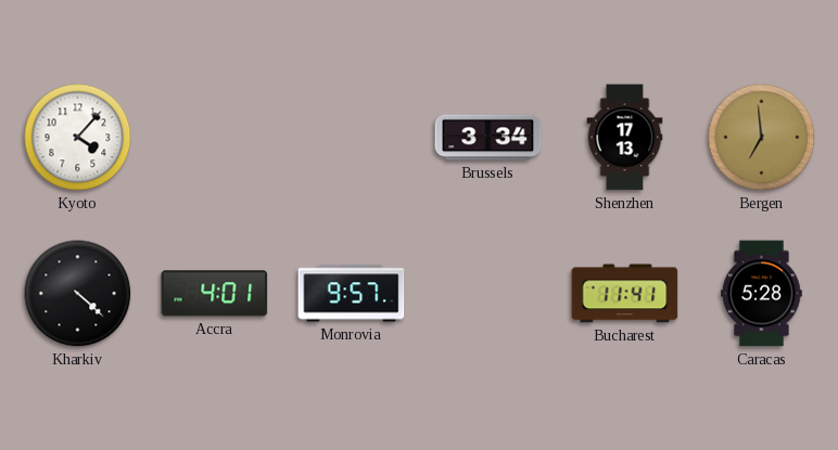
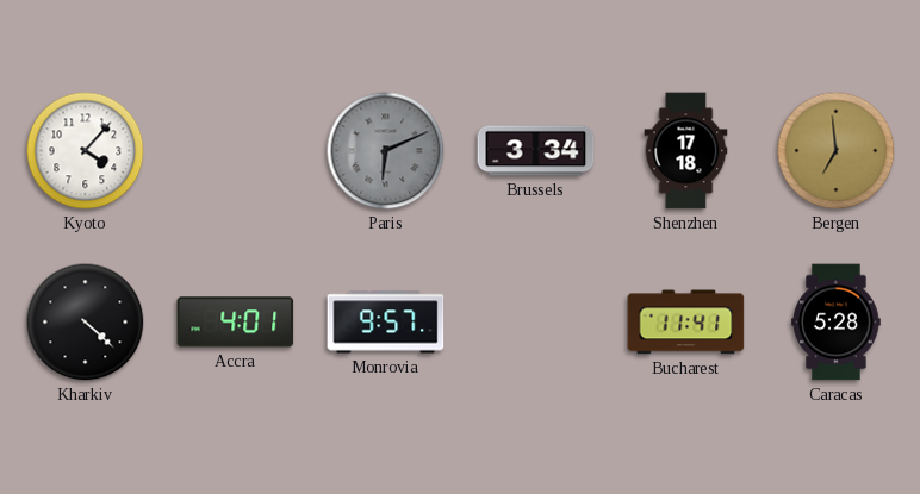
Paris: none -> 6:11
Shenzhen: 17:13 -> 17:18
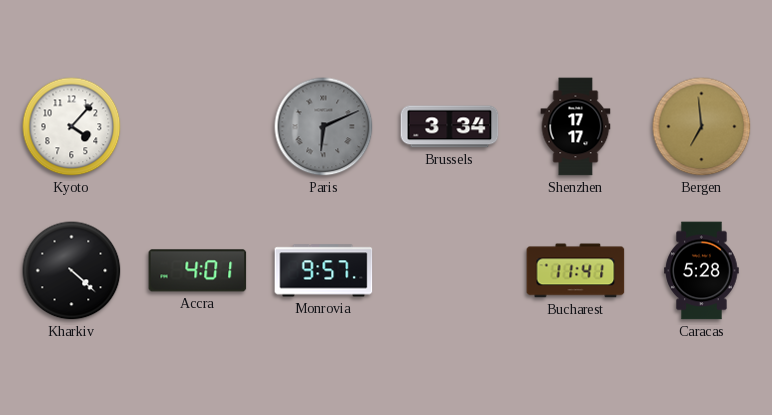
Shenzhen: 17:18 -> 17:17
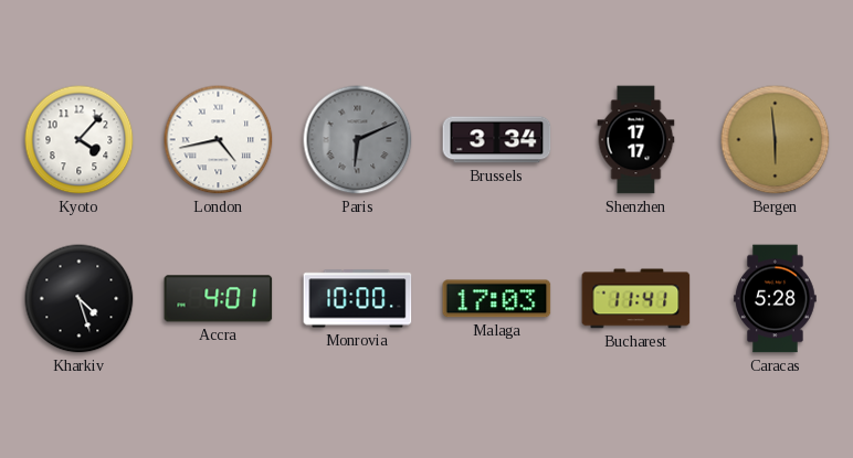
London: none -> 4:43
Bergen: 6:59 -> 5:59
Kharkiv: 4:22 -> 4:27
Monrovia: 9:57 -> 10:00
Malaga: none -> 17:03
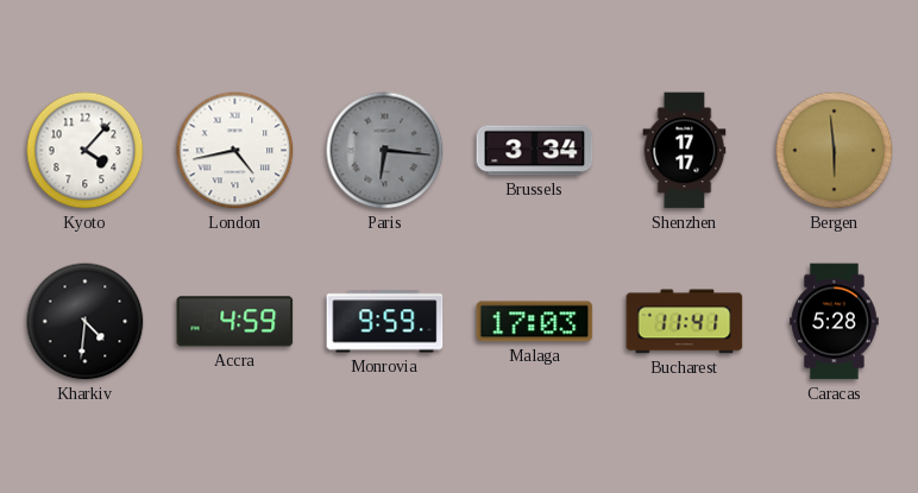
Paris: 6:11 -> 6:16
Kharkiv: 4:27 -> 4:31
Accra: 4:01 -> 4:59
Monrovia: 10:00 -> 9:59
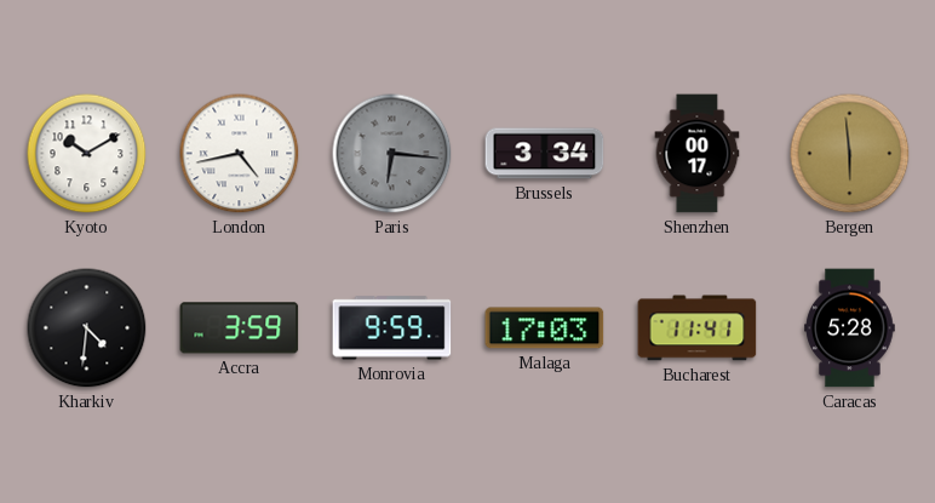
Kyoto: 4:07 -> 10:10
Shenzhen: 17:17 -> 00:17
Accra: 4:59 -> 3:59
